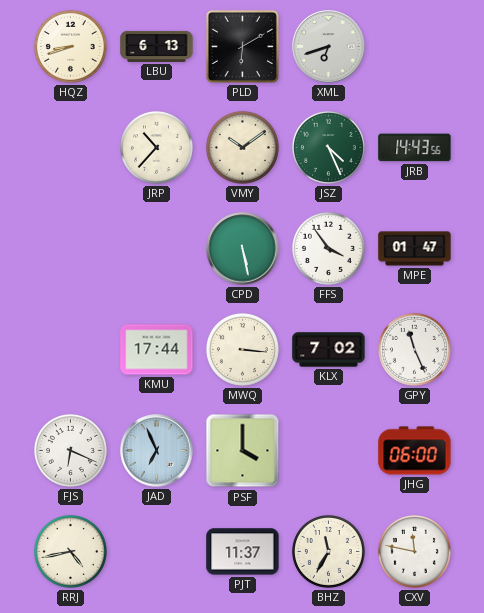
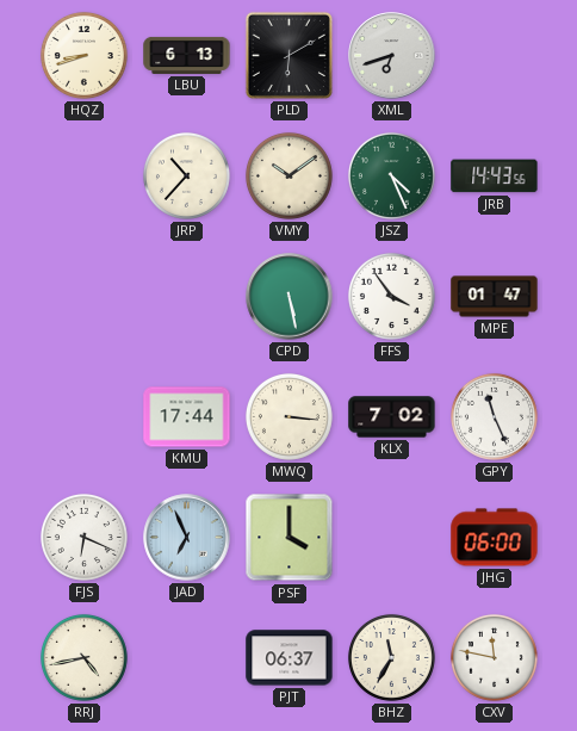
PJT: 11:37 -> 06:37
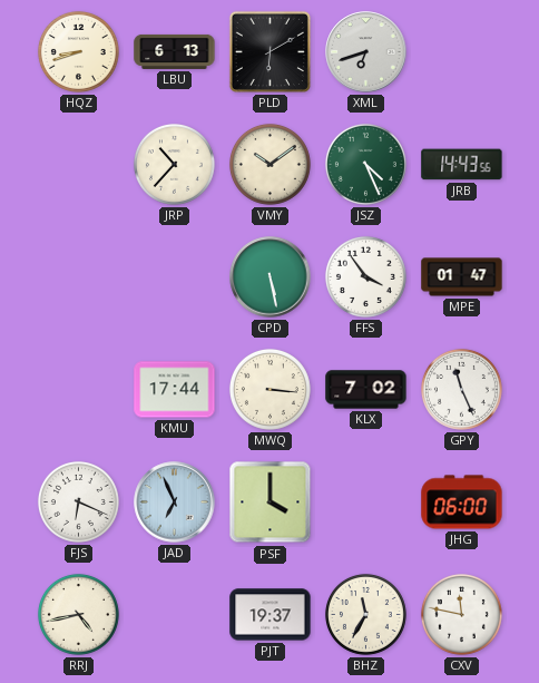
PJT: 06:37 -> 19:37
